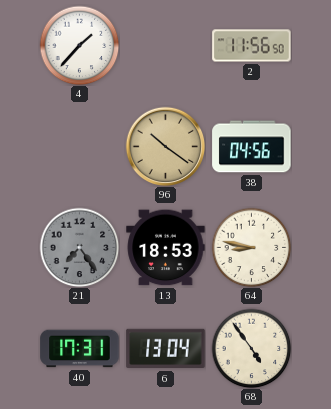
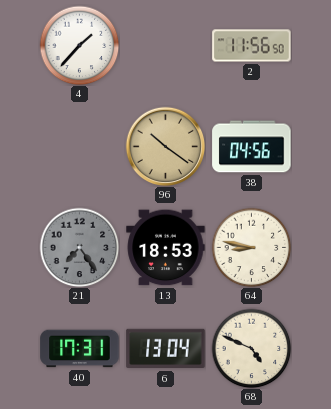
68: 4:54 -> 4:49
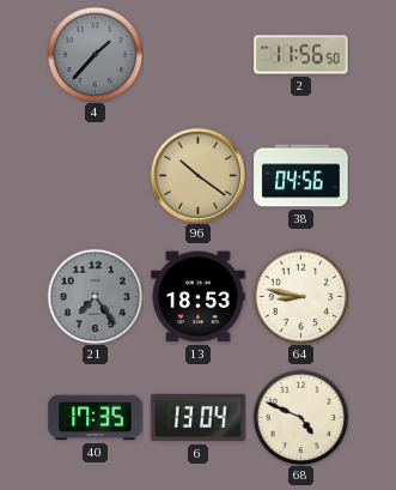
4 dial: white -> grey
40: 17:31 -> 17:35
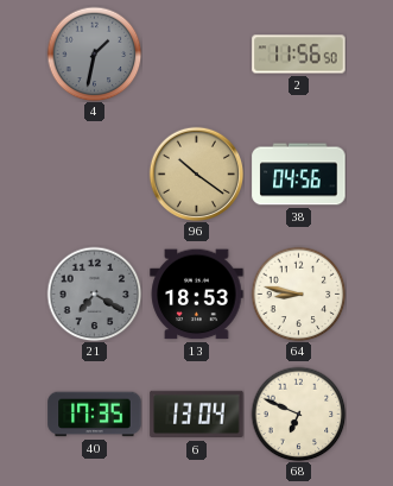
4: 1:37 -> 1:32
21: 7:24 -> 7:20
68: 4:49 -> 6:49
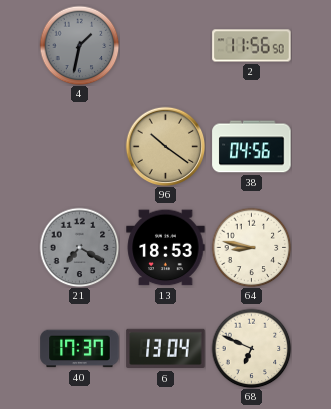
40: 17:35 -> 17:37
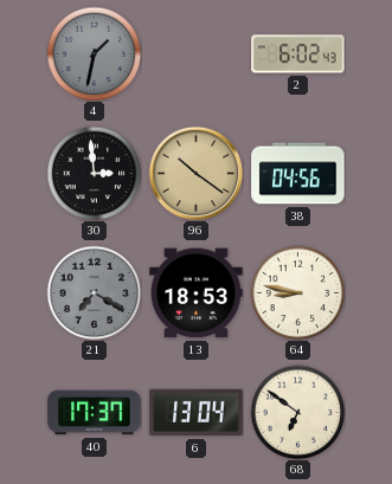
2: 11:56 -> 6:02
30: none -> 2:59
68: 6:49 -> 6:51
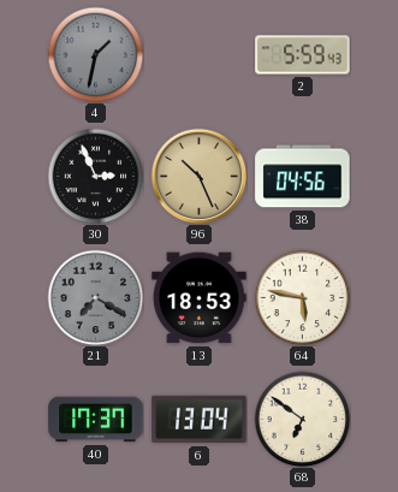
2: 6:02 -> 5:59
30: 2:59 -> 2:56
96: 10:21 -> 10:26
64: 8:47 -> 5:47
